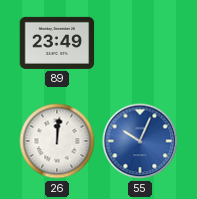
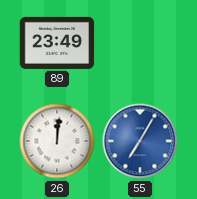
55: 10:04 -> 7:05
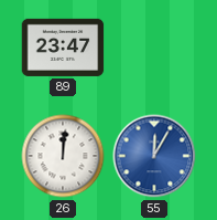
89: 23:49 -> 23:47
55: 7:05 -> 12:05
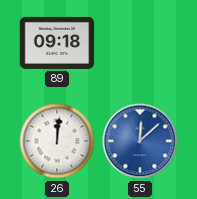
89: 23:47 -> 09:18
55: 12:05 -> 12:08
